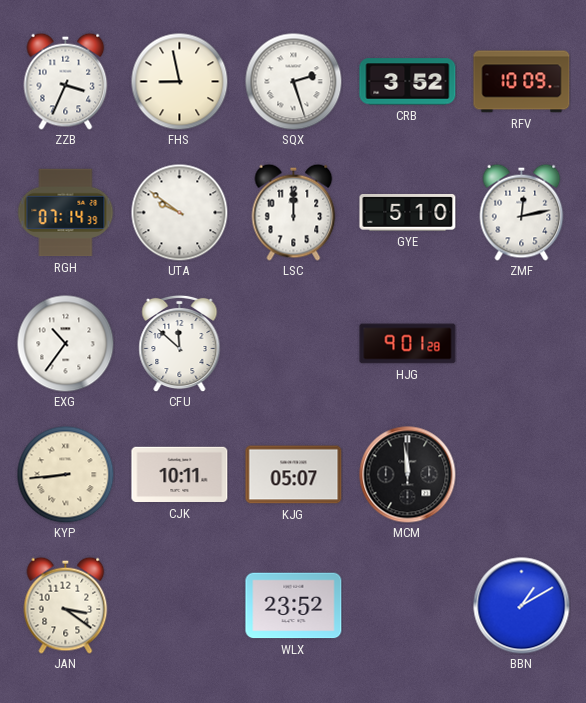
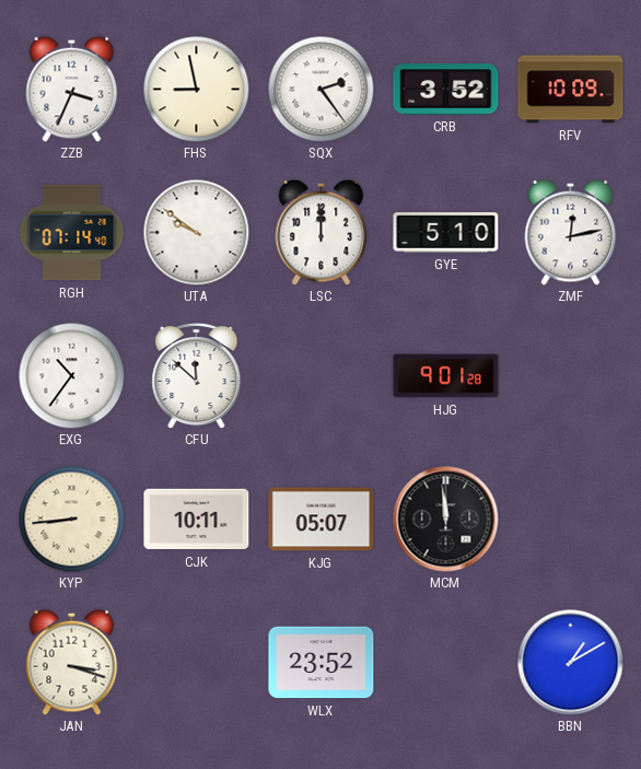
SQX: 2:27 -> 2:24
RGH: 07:14:39 -> 07:14:40
JAN: 3:21 -> 3:18
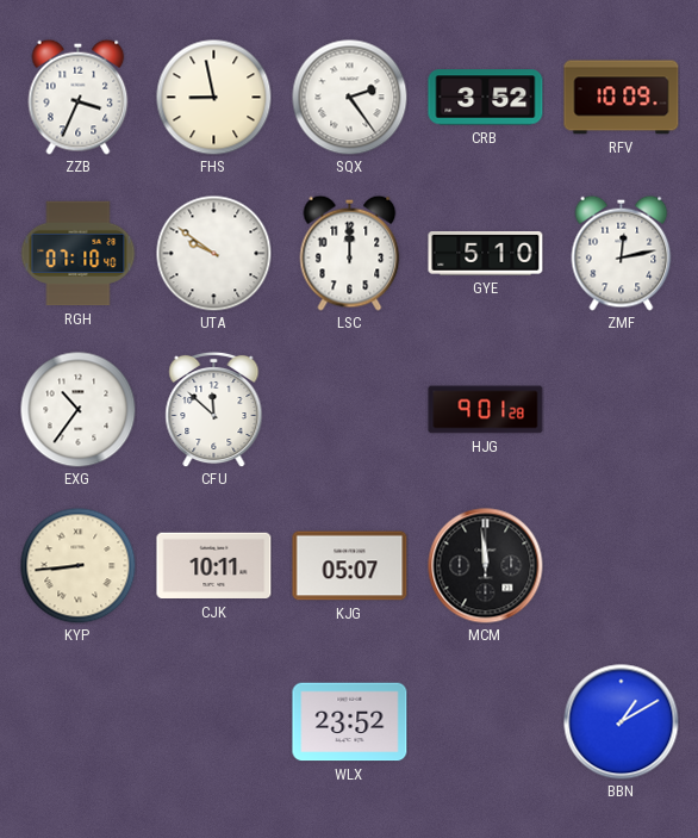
RGH: 07:14 -> 07:10
JAN: 3:18 -> none
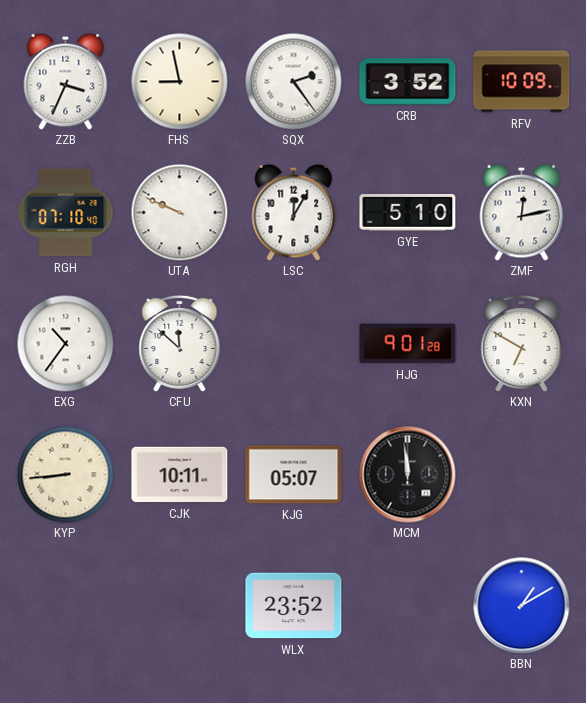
UTA: 9:51 -> 9:49
LSC: 12:00 -> 12:05
KXN: none -> 6:50
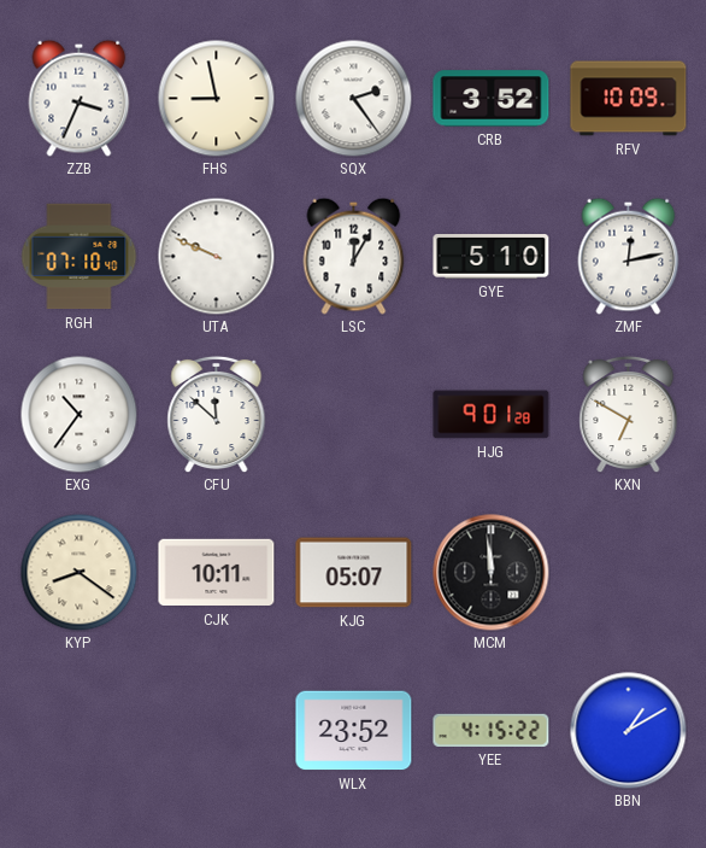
KYP: 8:44 -> 8:21
YEE: none -> 4:15
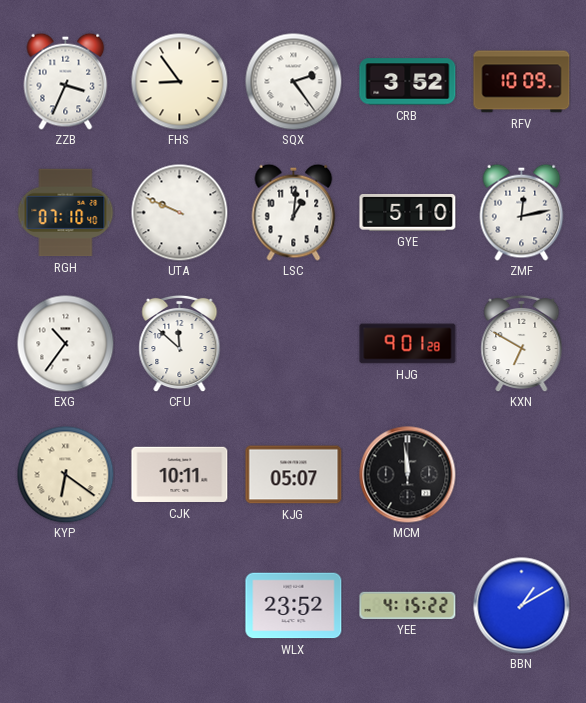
FHS: 8:58 -> 8:54
LSC: 12:05 -> 1:01
KYP: 8:21 -> 6:21
